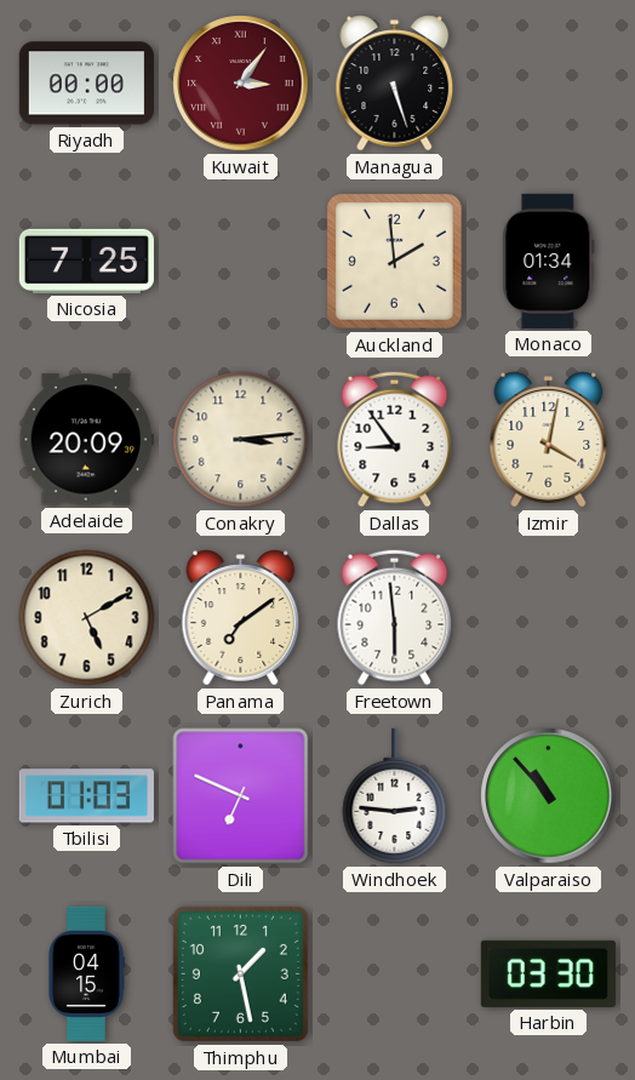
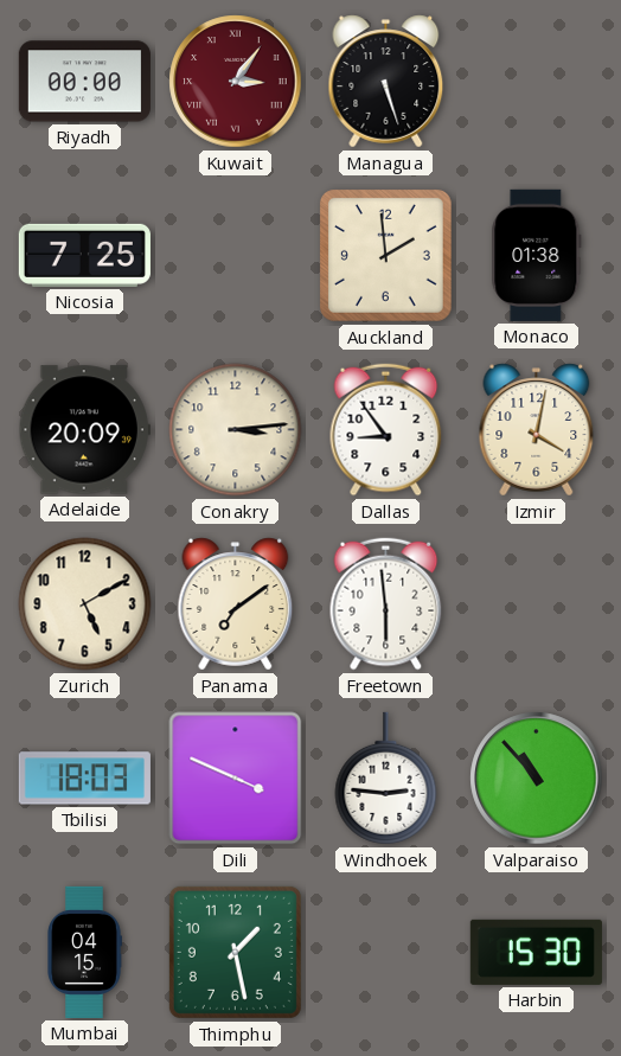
Monaco: 01:34 -> 01:38
Tbilisi: 01:03 -> 18:03
Dili: 6:49 -> 3:49
Harbin: 03:30 -> 15:30
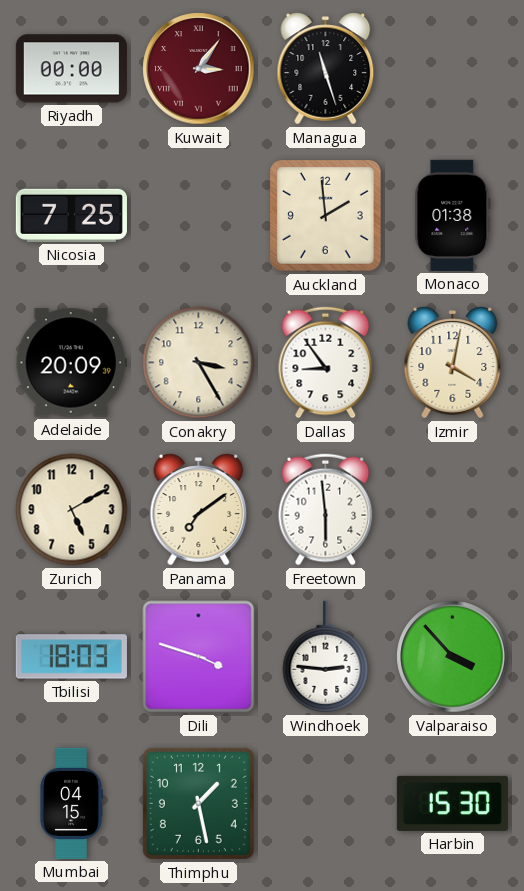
Managua: 5:27 -> 11:27
Conakry: 3:14 -> 3:25
Dili: 3:49 -> 3:48
Valparaiso: 10:53 -> 3:53
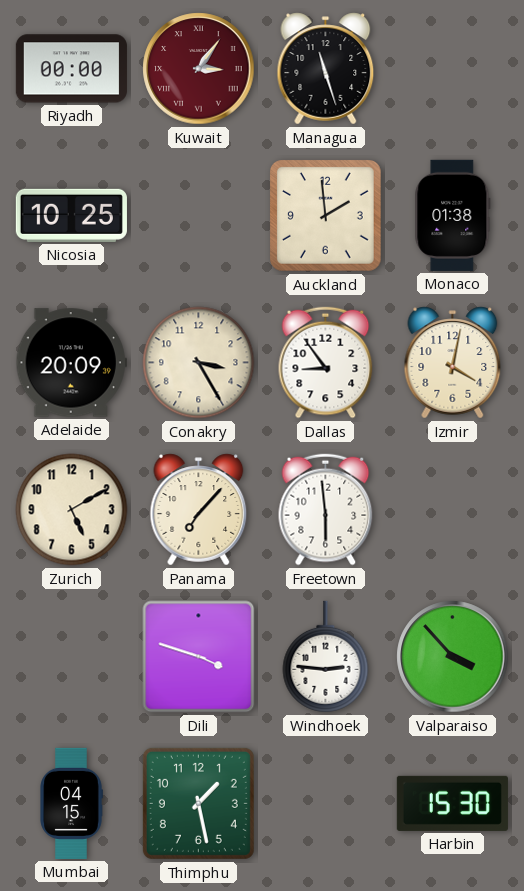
Nicosia: 7:25 -> 10:25
Panama: 7:09 -> 7:07
Tbilisi: 18:03 -> none
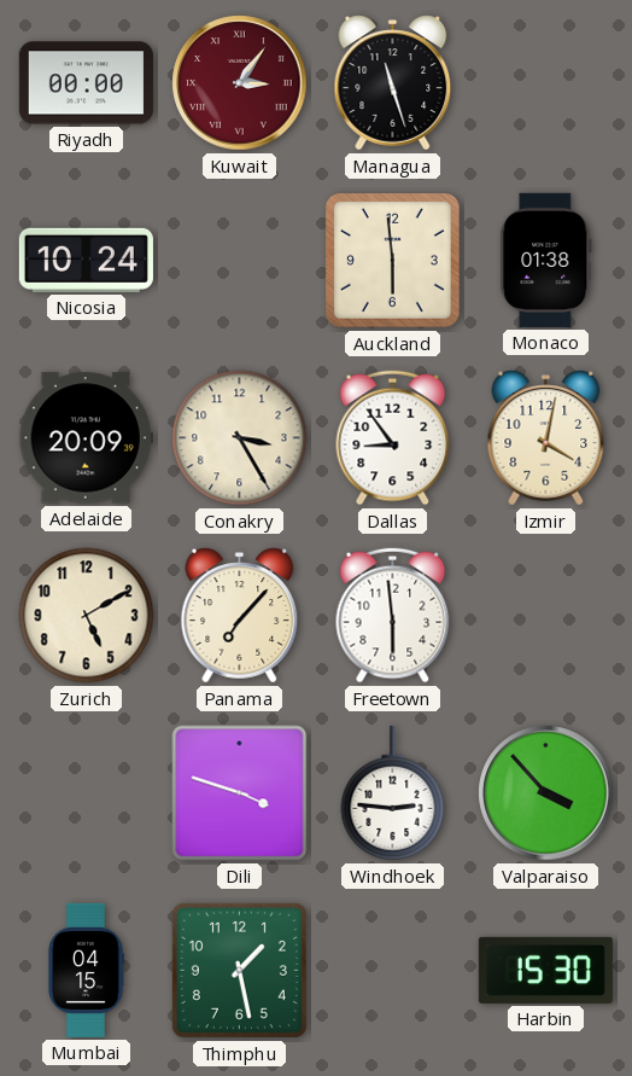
Nicosia: 10:25 -> 10:24
Auckland: 1:59 -> 5:59
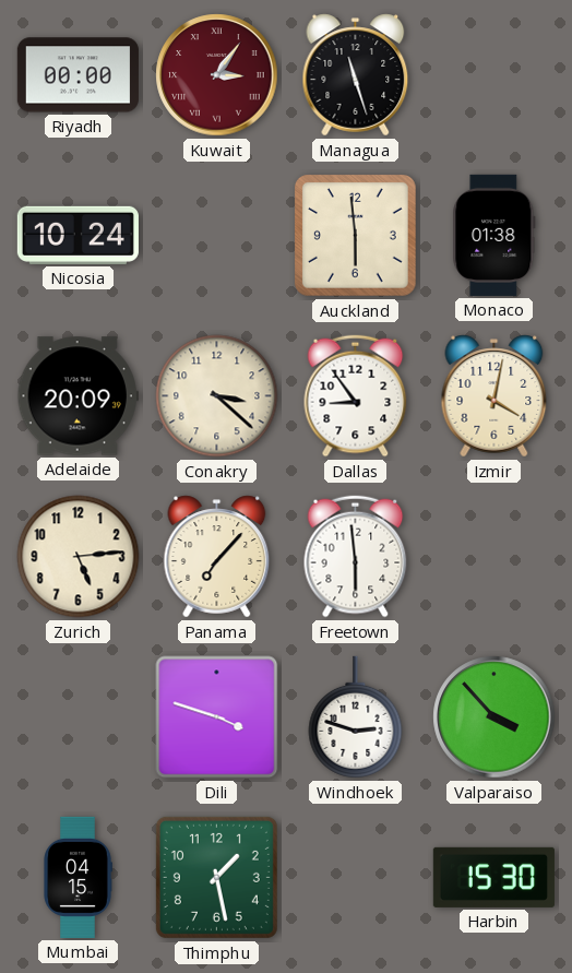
Conakry: 3:25 -> 3:22
Zurich: 5:10 -> 5:14
Windhoek: 2:46 -> 2:48
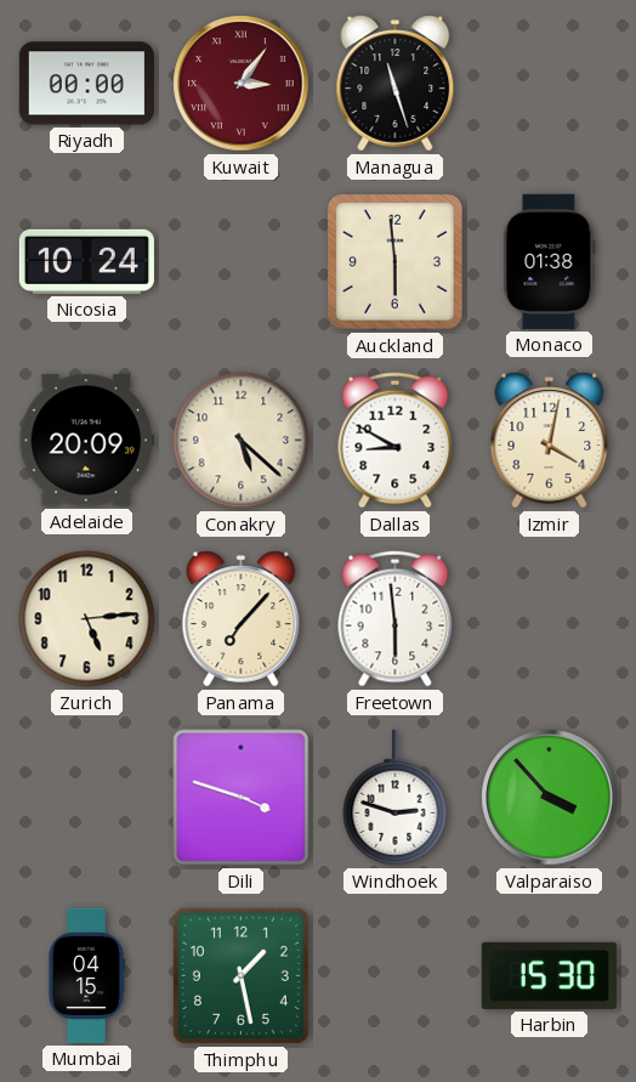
Conakry: 3:22 -> 5:22
Dallas: 8:54 -> 8:50
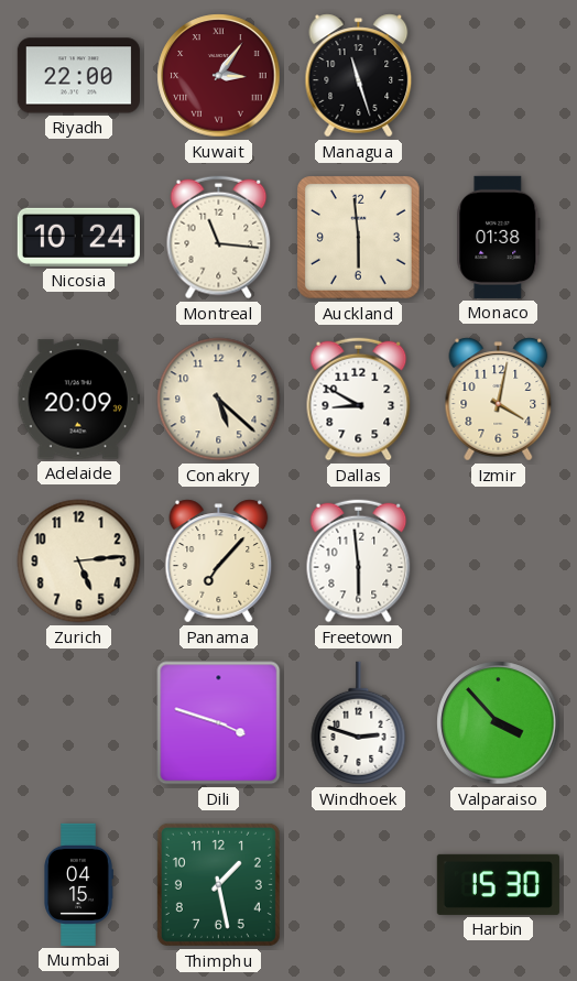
Riyadh: 00:00 -> 22:00
Montreal: none -> 11:16
